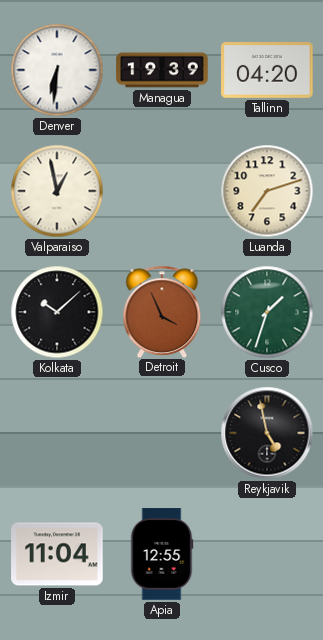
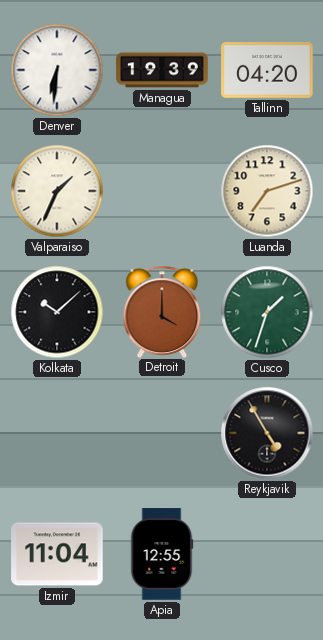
Valparaiso: 12:58 -> 1:34
Detroit: 3:56 -> 4:00
Reykjavik: 4:58 -> 4:55
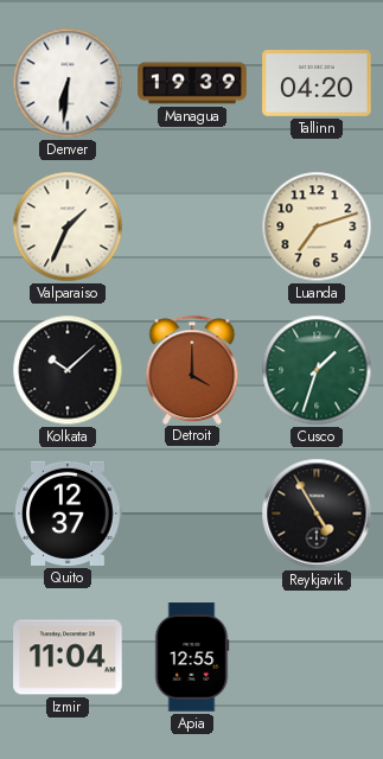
Quito: none -> 12:37
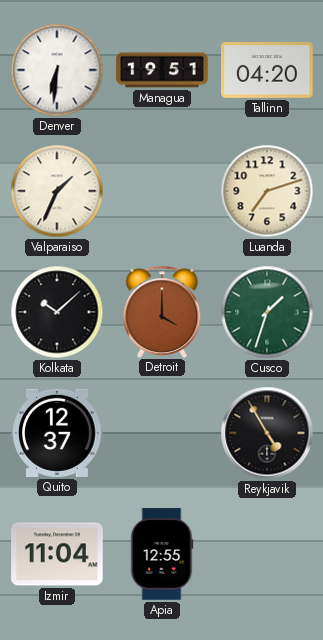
Managua: 19:39 -> 19:51
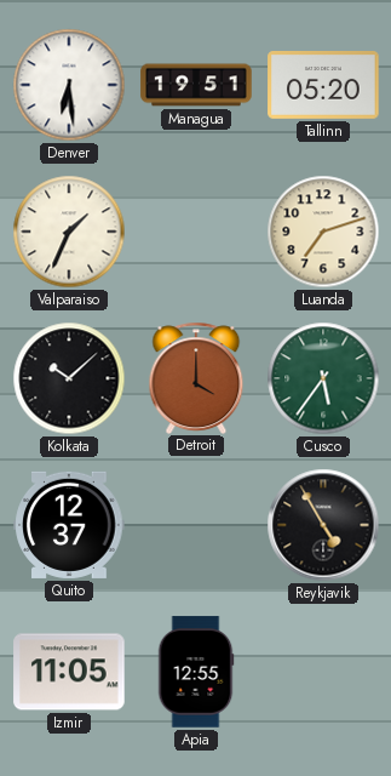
Denver: 6:31 -> 6:29
Tallinn: 04:20 -> 05:20
Cusco: 1:33 -> 5:36
Izmir: 11:04 -> 11:05
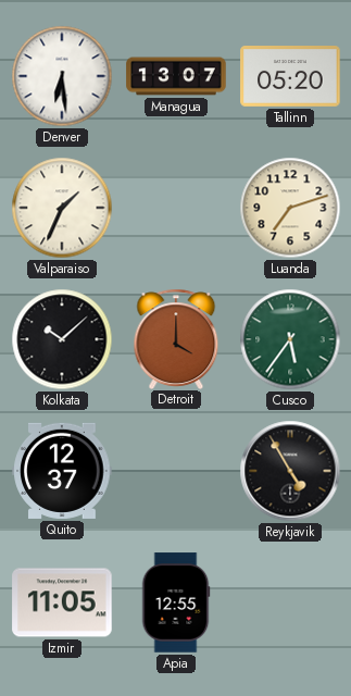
Managua: 19:51 -> 13:07
